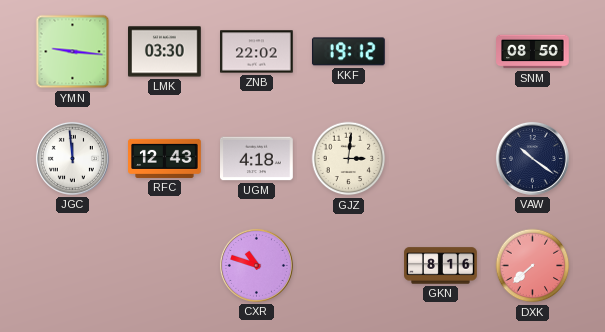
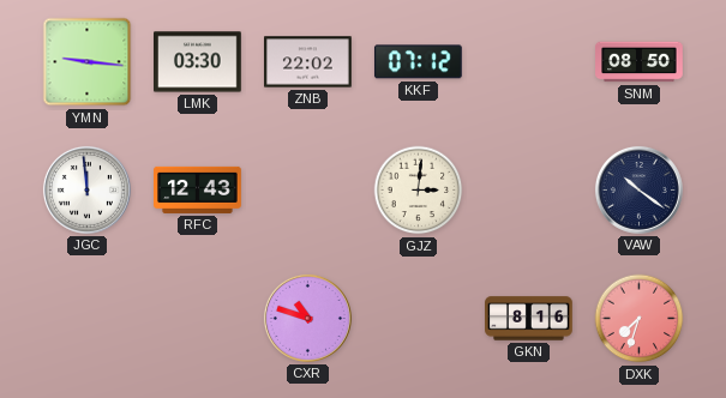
KKF: 19:12 -> 07:12
UGM: 4:18 -> none
DXK: 7:38 -> 7:33
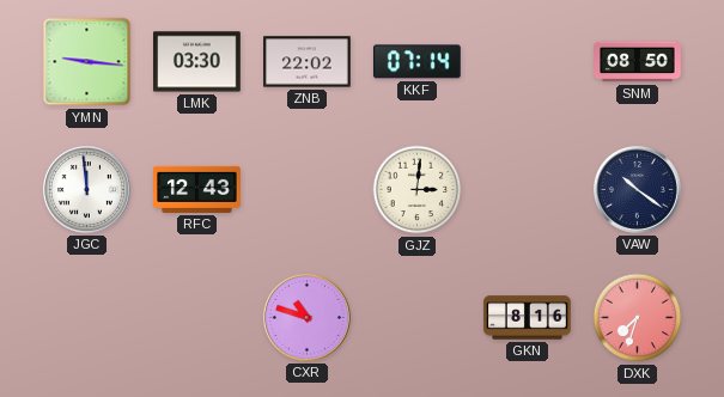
KKF: 07:12 -> 07:14
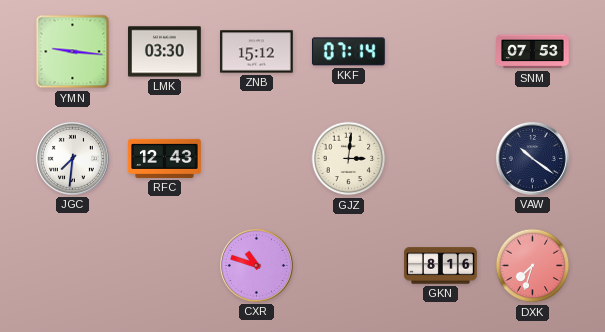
ZNB: 22:02 -> 15:12
SNM: 08:50 -> 07:53
JGC: 11:59 -> 7:31
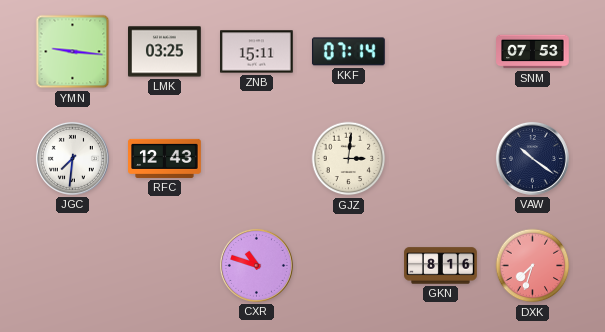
LMK: 03:30 -> 03:25
ZNB: 15:12 -> 15:11
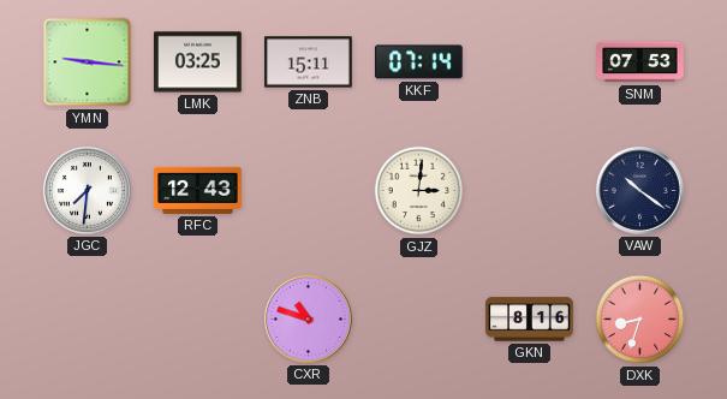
DXK: 7:33 -> 8:33
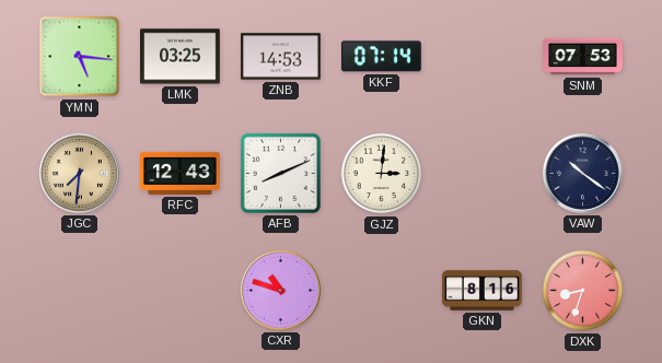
YMN: 9:16 -> 5:16
ZNB: 15:11 -> 14:53
JGC dial: white -> champagne
AFB: none -> 8:11
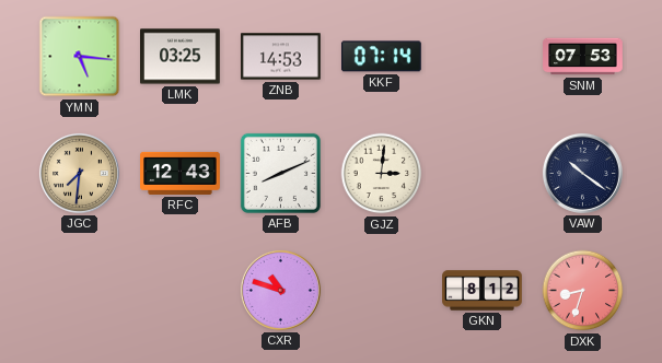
GKN: 8:16 -> 8:12
